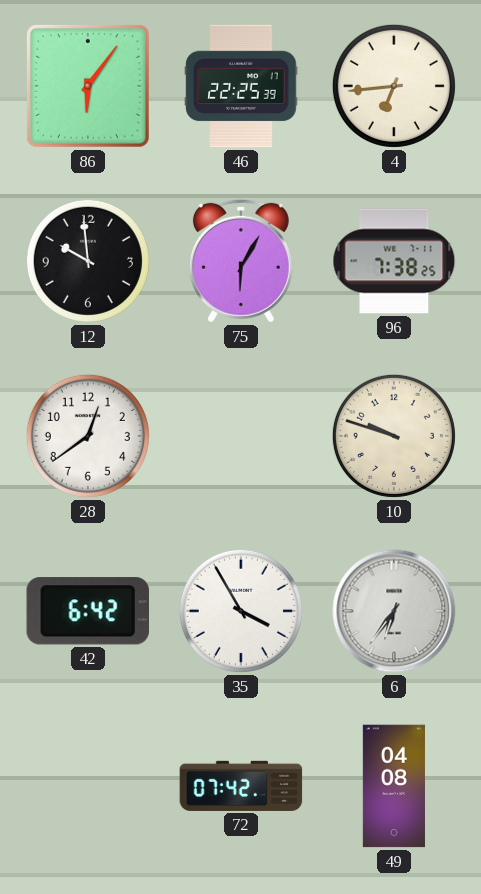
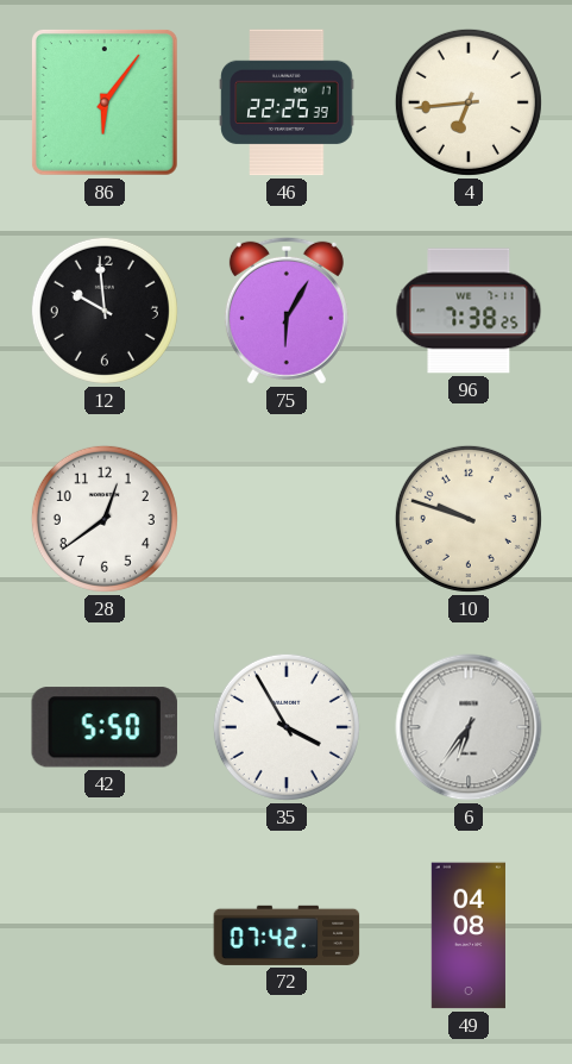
42: 6:42 -> 5:50
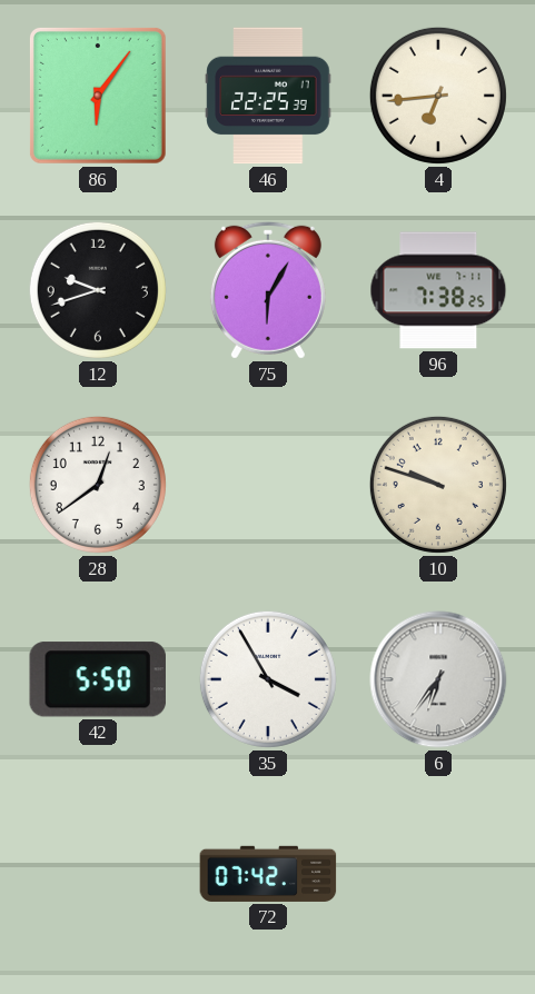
12: 9:59 -> 9:42
49: 04:08 -> none
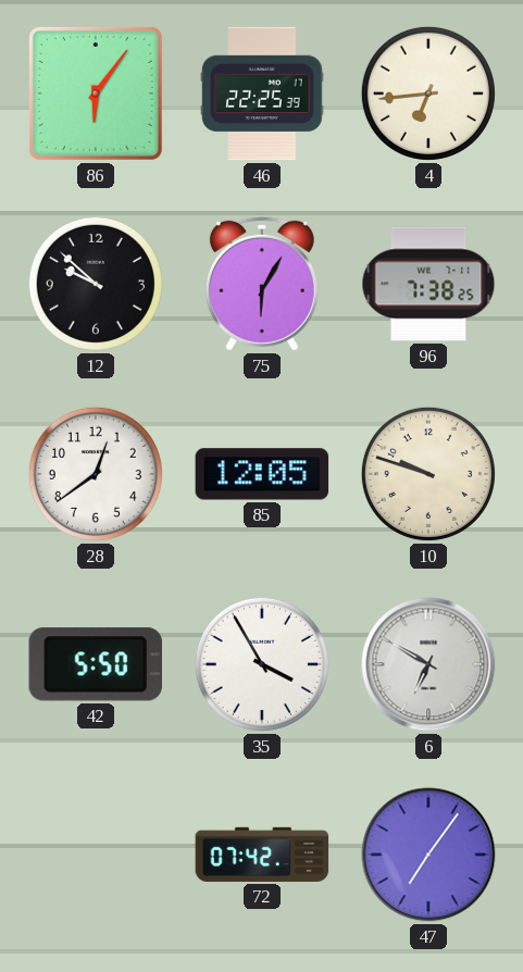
12: 9:42 -> 9:52
85: none -> 12:05
6: 6:36 -> 6:50
47: none -> 7:06
